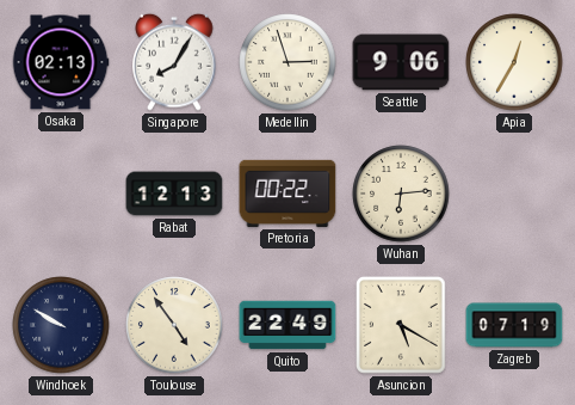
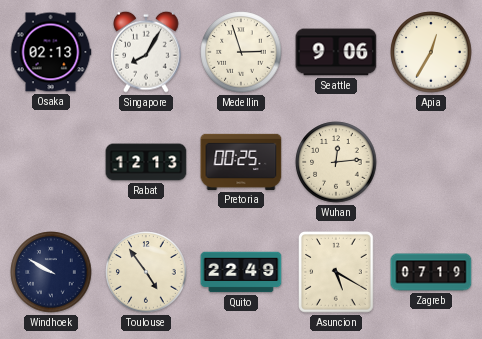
Pretoria: 00:22 -> 00:25
Wuhan: 6:14 -> 12:14
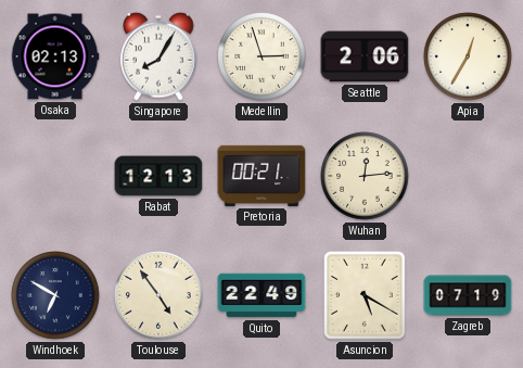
Seattle: 9:06 -> 2:06
Pretoria: 00:25 -> 00:21
Windhoek: 9:50 -> 6:50
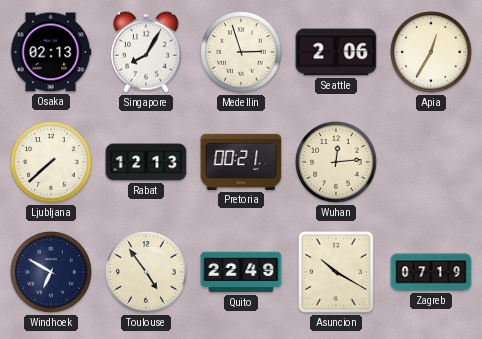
Ljubljana: none -> 7:38
Asuncion: 5:20 -> 10:20
